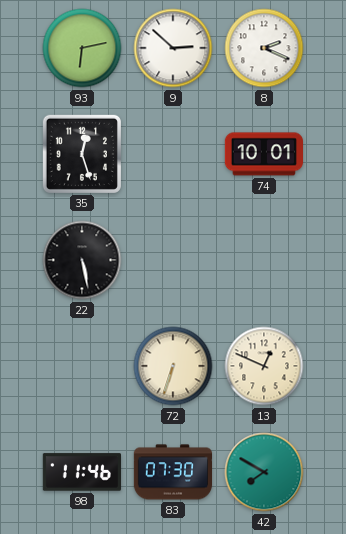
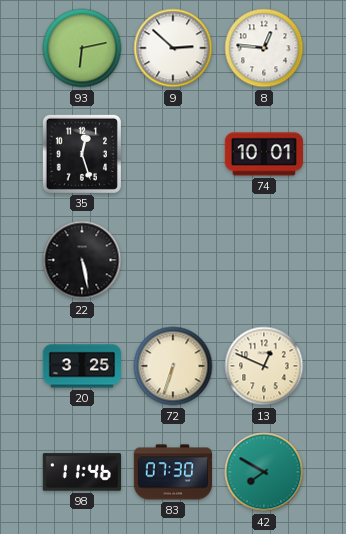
8: 2:19 -> 12:46
20: none -> 3:25
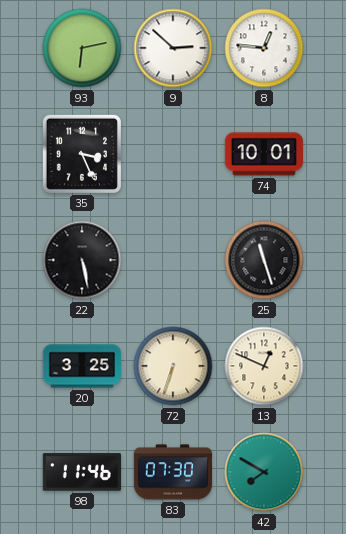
35: 12:27 -> 3:26
25: none -> 11:27
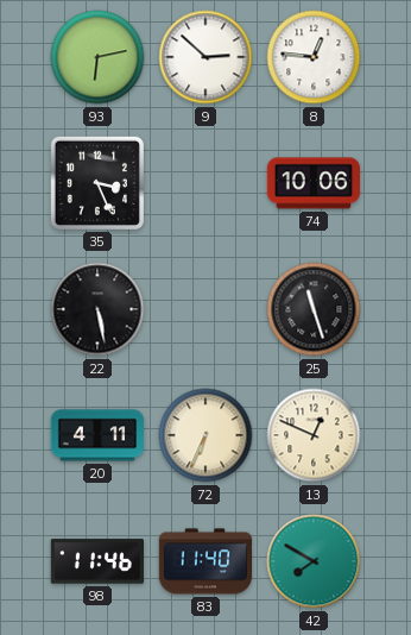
74: 10:01 -> 10:06
20: 3:25 -> 4:11
72: 6:33 -> 6:34
83: 07:30 -> 11:40
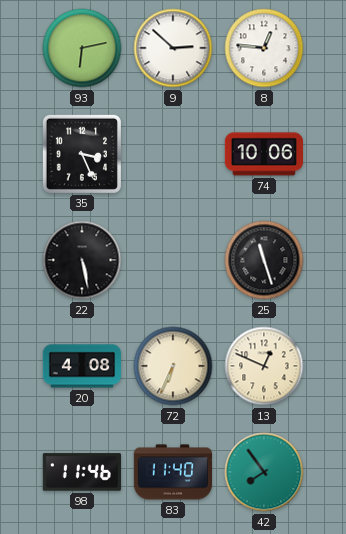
20: 4:11 -> 4:08
42: 7:50 -> 7:54
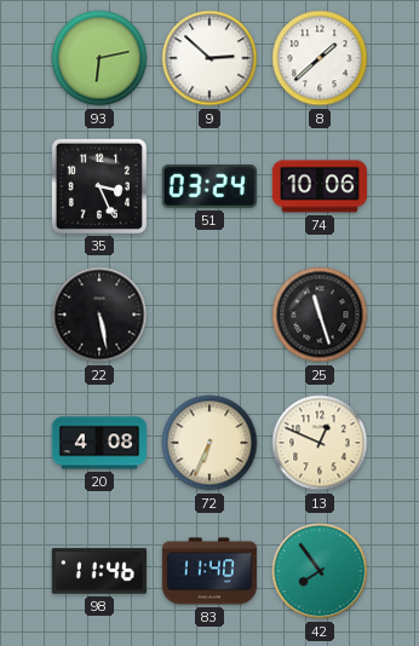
8: 12:46 -> 1:38
51: none -> 03:24
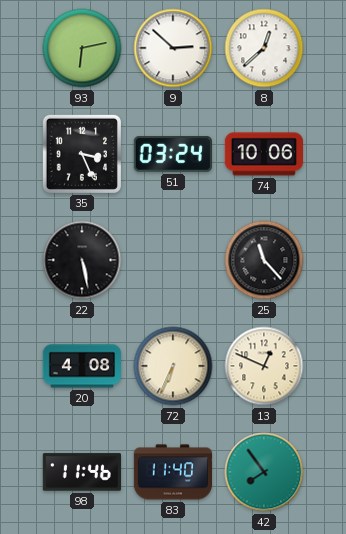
8: 1:38 -> 12:38
25: 11:27 -> 11:23
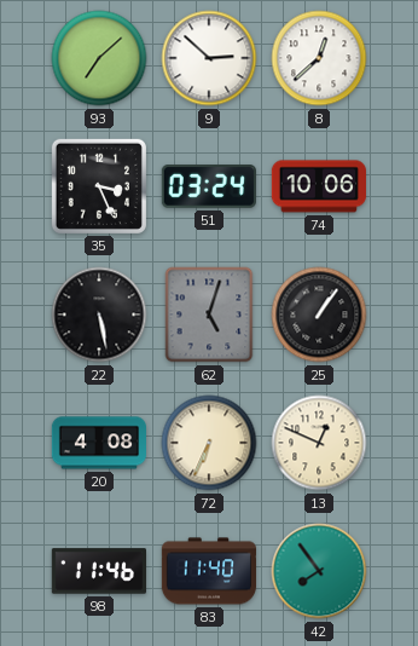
93: 6:13 -> 7:08
62: none -> 5:03
25: 11:23 -> 1:06
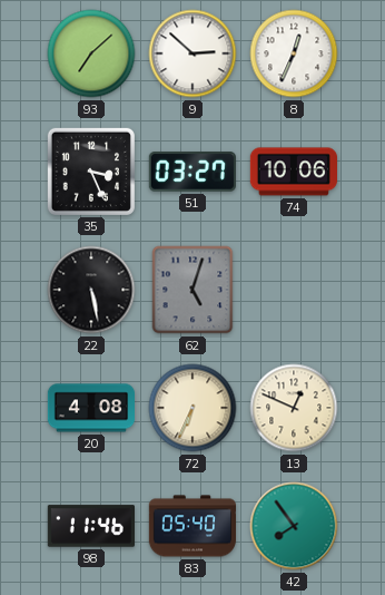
8: 12:38 -> 12:34
51: 03:24 -> 03:27
25: 1:06 -> none
83: 11:40 -> 05:40
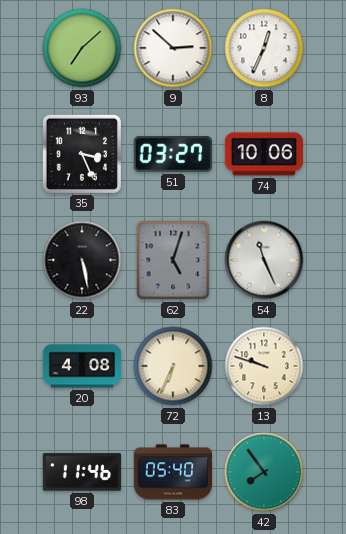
54: none -> 11:26
13: 12:49 -> 9:48
